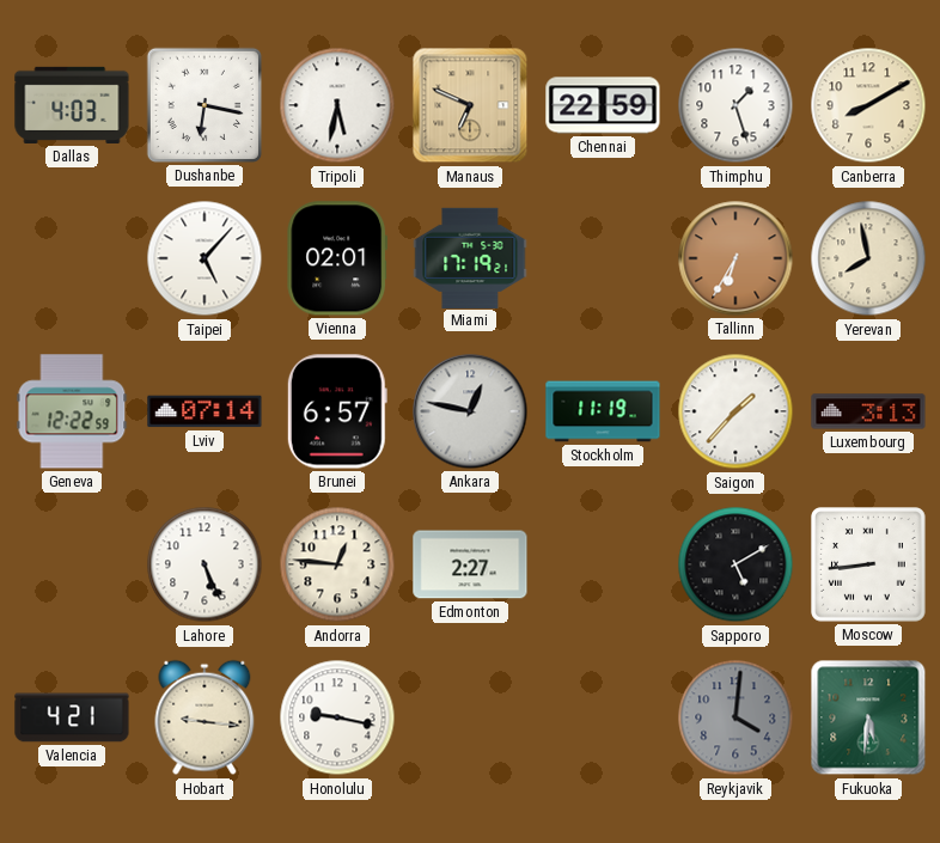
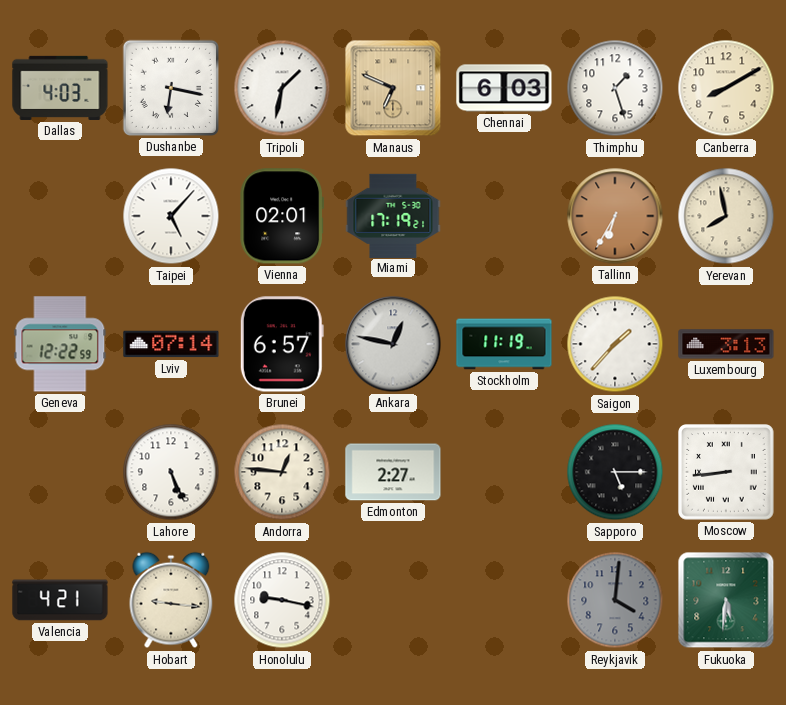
Tripoli: 5:32 -> 1:32
Chennai: 22:59 -> 6:03
Sapporo: 5:10 -> 5:15
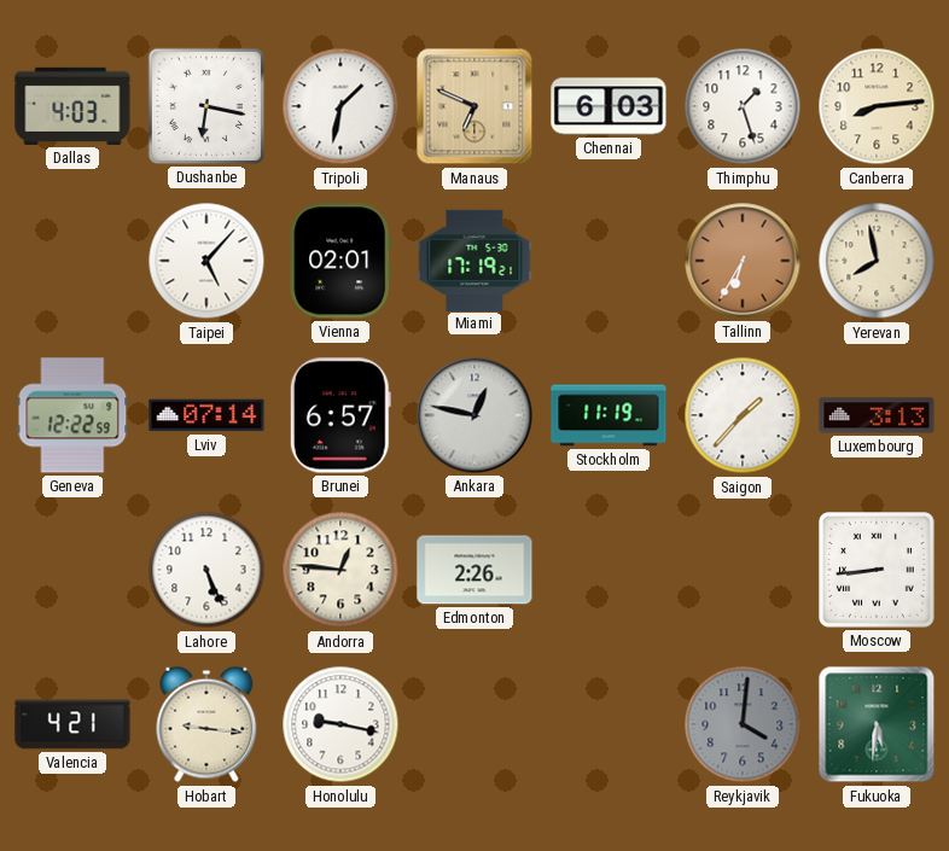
Canberra: 8:10 -> 8:14
Edmonton: 2:27 -> 2:26
Sapporo: 5:15 -> none
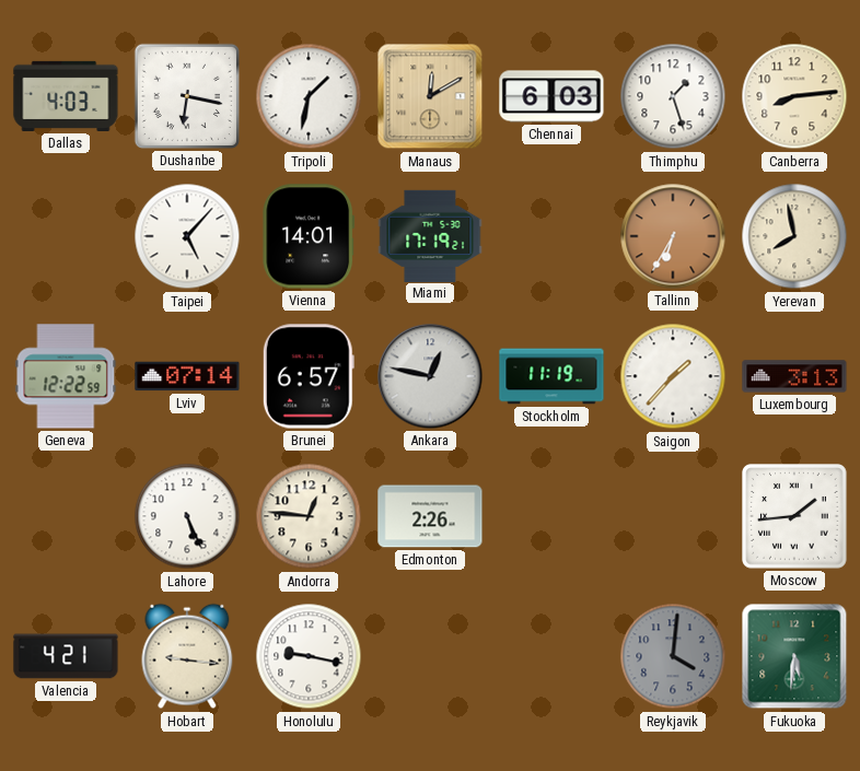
Manaus: 6:49 -> 12:10
Vienna: 02:01 -> 14:01
Moscow: 8:44 -> 1:44
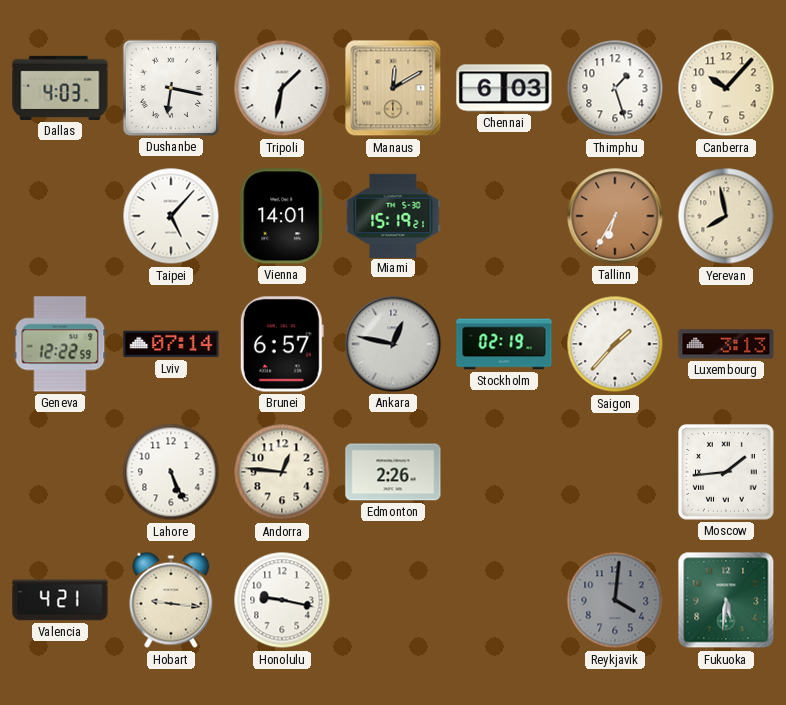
Canberra: 8:14 -> 10:07
Miami: 17:19 -> 15:19
Stockholm: 11:19 -> 02:19
